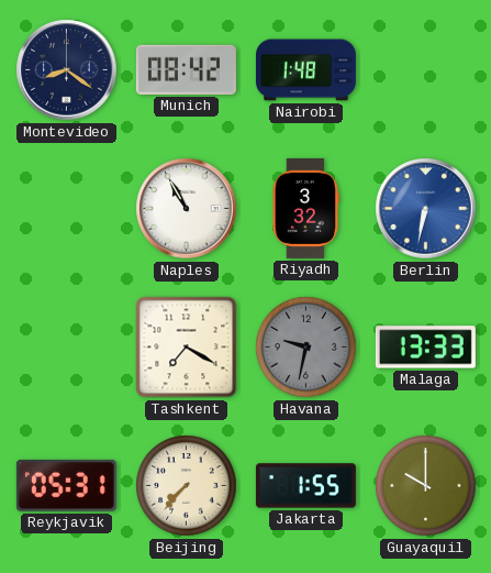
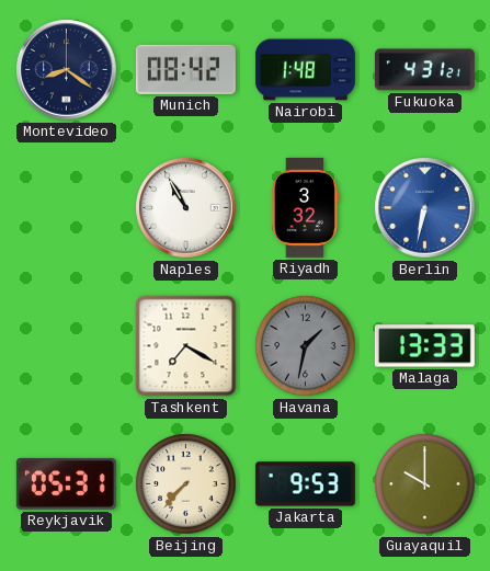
Fukuoka: none -> 4:31
Havana: 9:32 -> 1:32
Jakarta: 1:55 -> 9:53
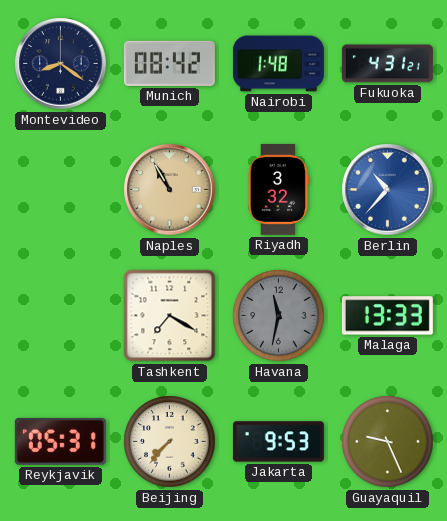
Naples dial: white -> champagne
Berlin: 6:32 -> 10:37
Havana: 1:32 -> 11:32
Guayaquil: 10:00 -> 9:26
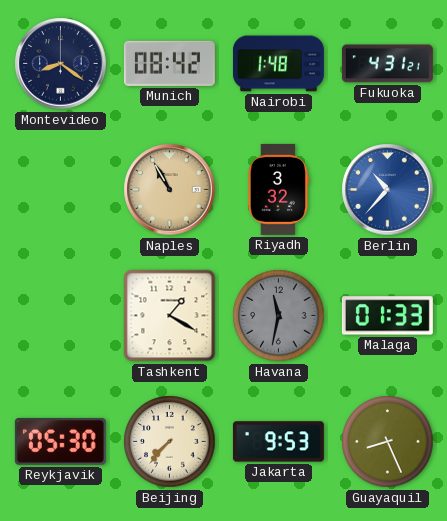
Tashkent: 7:20 -> 1:20
Malaga: 13:33 -> 01:33
Reykjavik: 05:31 -> 05:30
Guayaquil: 9:26 -> 8:26
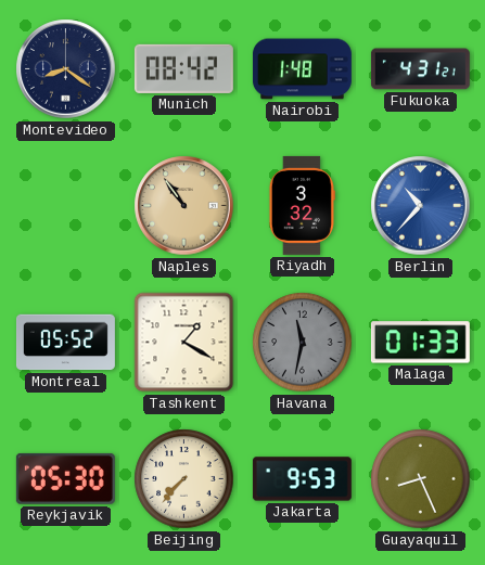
Naples: 10:55 -> 10:54
Montreal: none -> 05:52
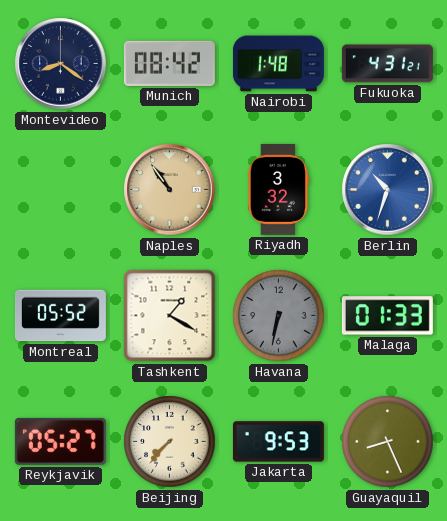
Berlin: 10:37 -> 10:33
Havana: 11:32 -> 6:32
Reykjavik: 05:30 -> 05:27
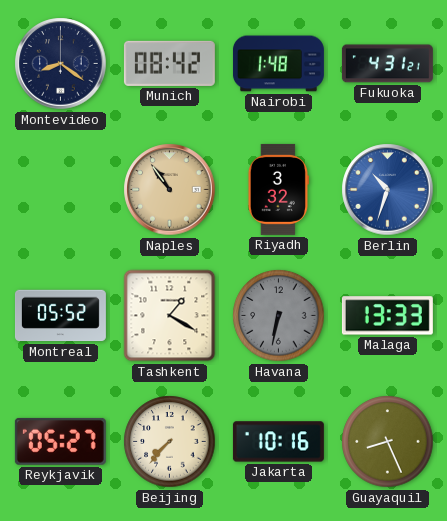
Malaga: 01:33 -> 13:33
Jakarta: 9:53 -> 10:16
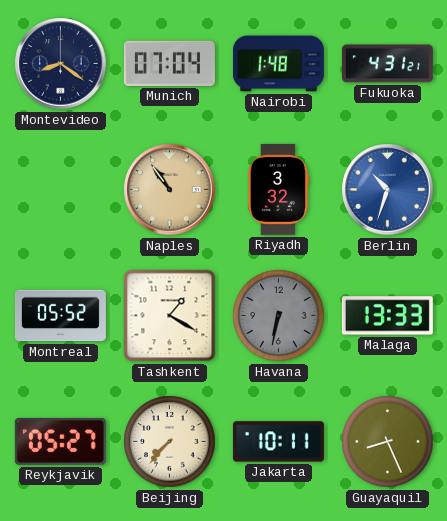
Munich: 08:42 -> 07:04
Jakarta: 10:16 -> 10:11
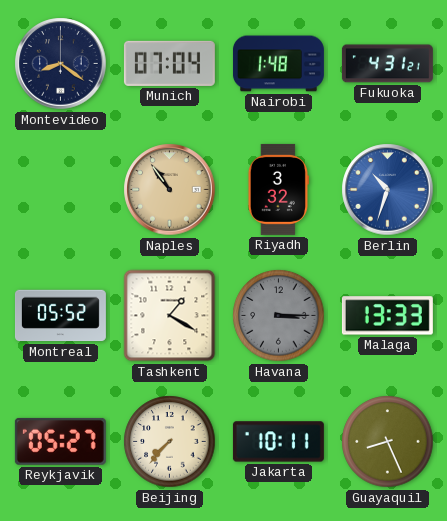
Havana: 6:32 -> 3:15
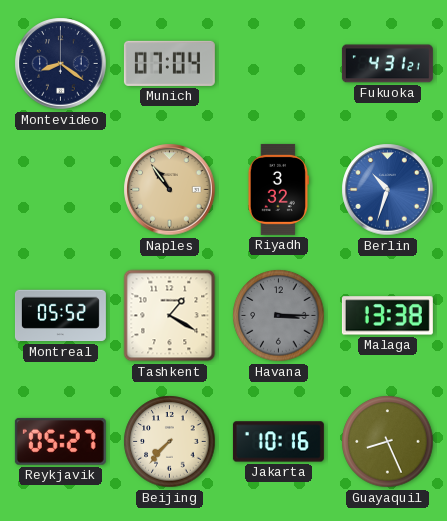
Nairobi: 1:48 -> none
Malaga: 13:33 -> 13:38
Jakarta: 10:11 -> 10:16
